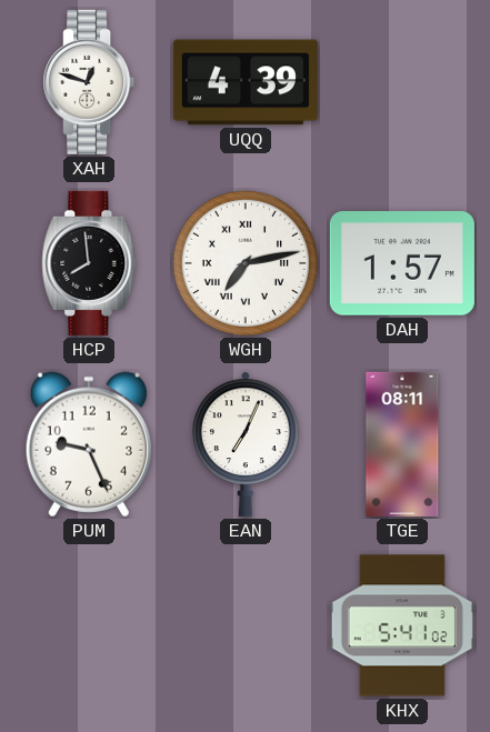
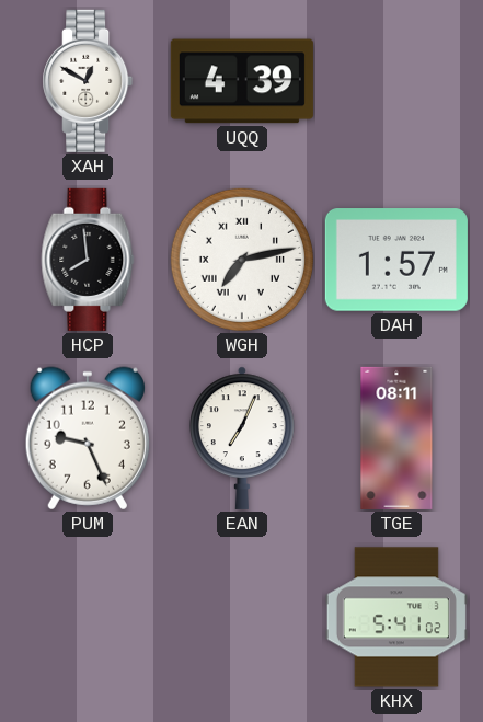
XAH: 12:48 -> 12:50
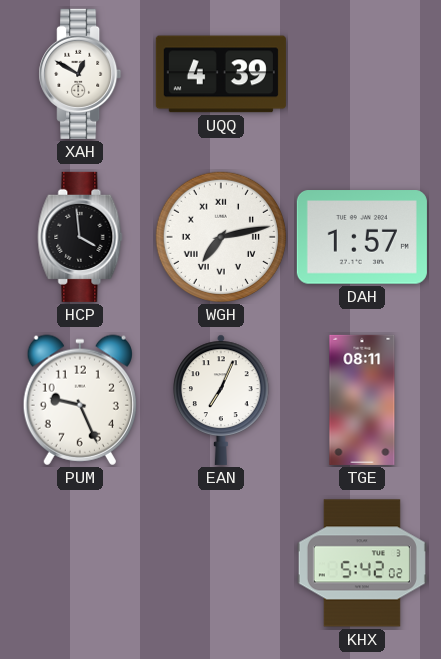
HCP: 7:59 -> 3:59
KHX: 5:41 -> 5:42
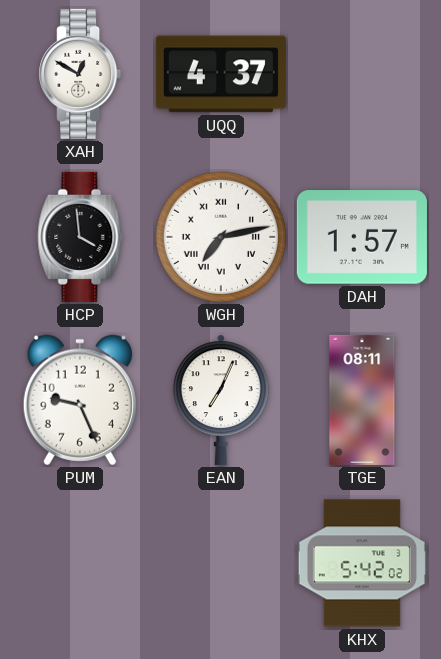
UQQ: 4:39 -> 4:37
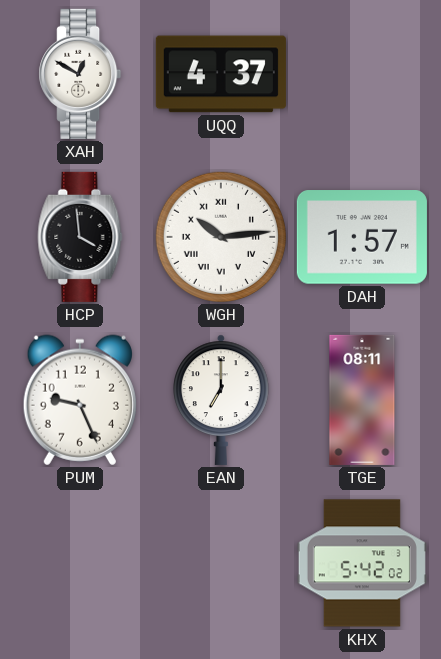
WGH: 7:13 -> 10:14
EAN: 7:04 -> 7:00
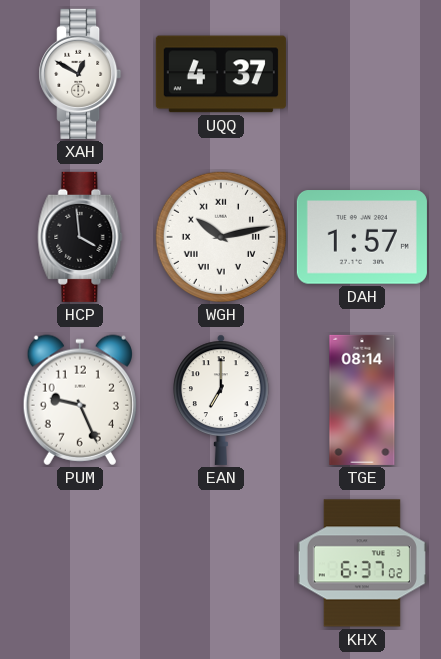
WGH: 10:14 -> 10:13
TGE: 08:11 -> 08:14
KHX: 5:42 -> 6:37
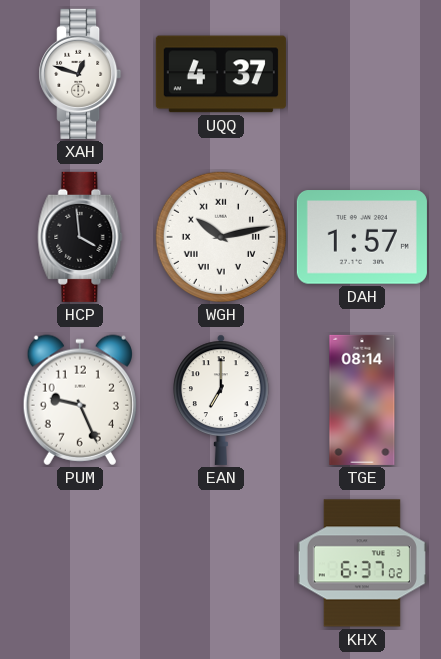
XAH: 12:50 -> 12:48
